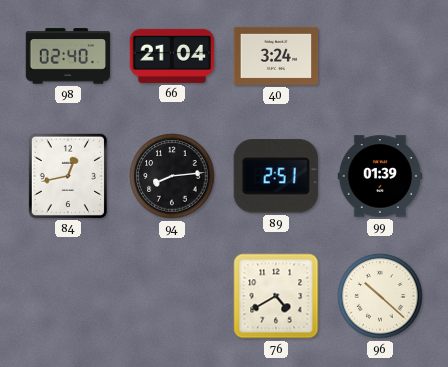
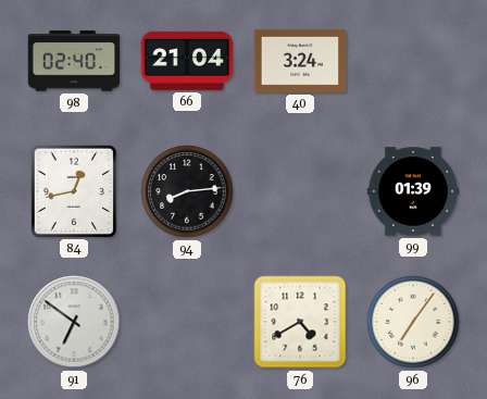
89: 2:51 -> none
91: none -> 6:51
96: 10:22 -> 7:06
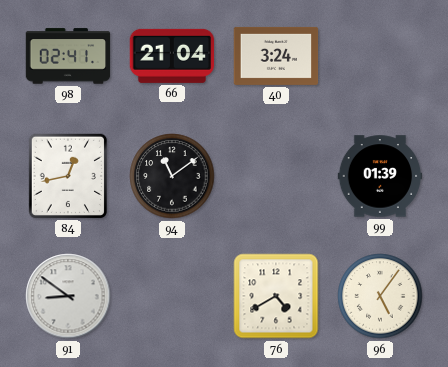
98: 02:40 -> 02:41
94: 8:14 -> 11:09
91: 6:51 -> 8:51
96: 7:06 -> 5:06
